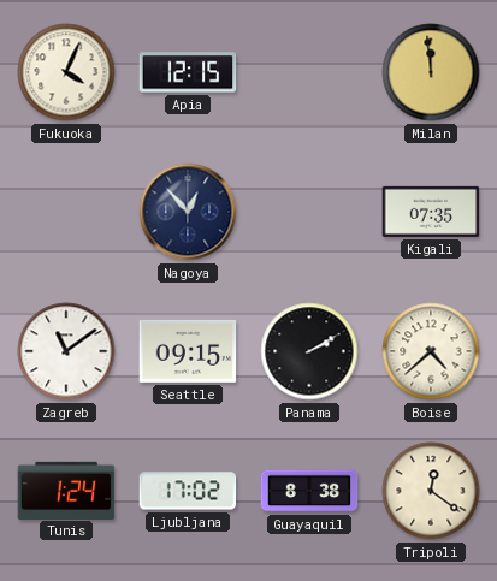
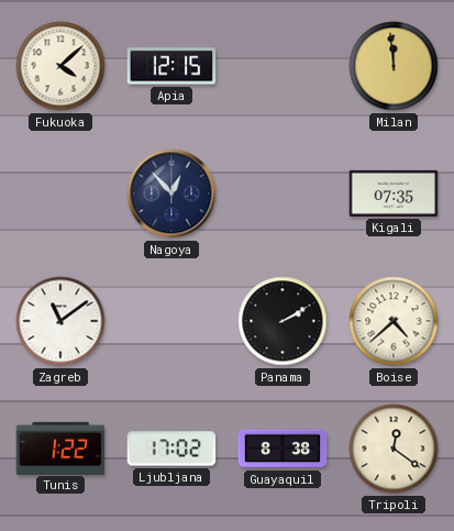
Fukuoka: 4:04 -> 4:08
Seattle: 09:15 -> none
Tunis: 1:24 -> 1:22
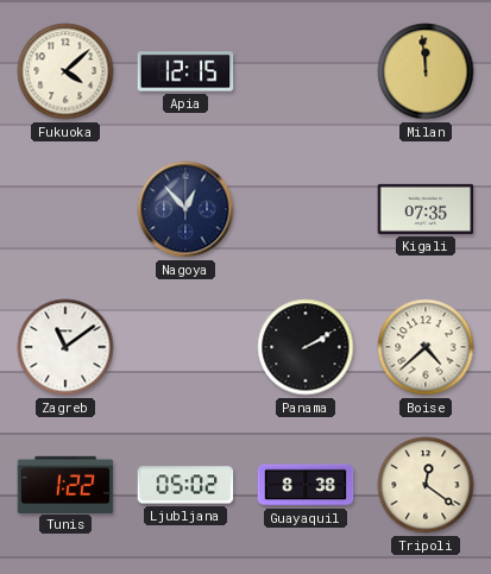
Ljubljana: 17:02 -> 05:02
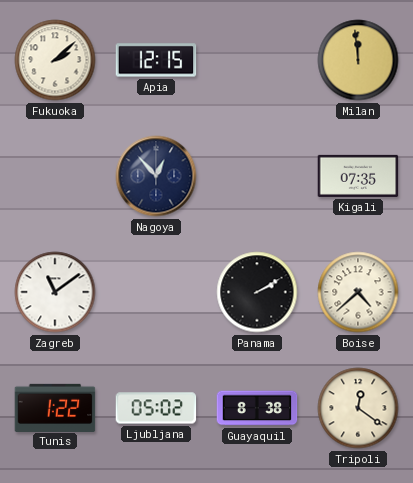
Fukuoka: 4:08 -> 2:08
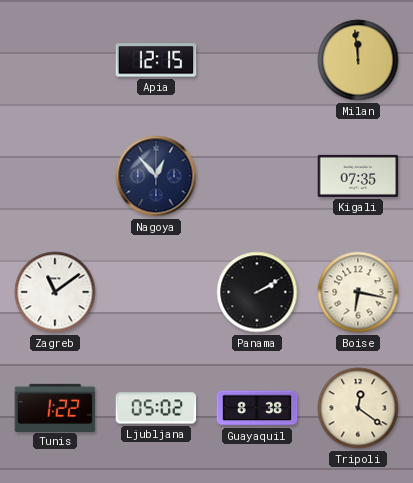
Fukuoka: 2:08 -> none
Boise: 4:38 -> 6:17
